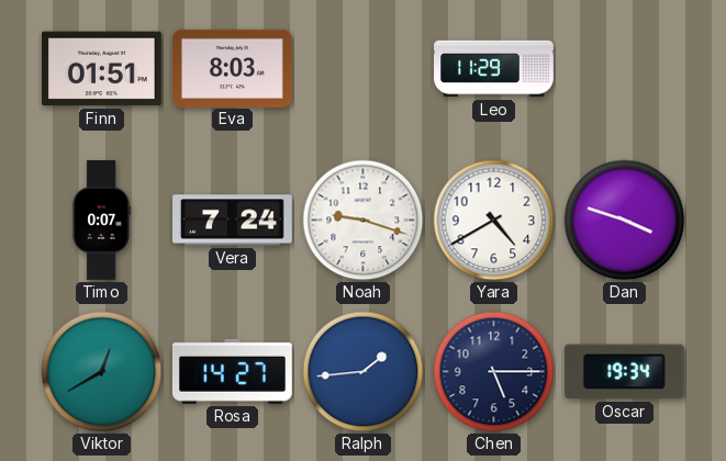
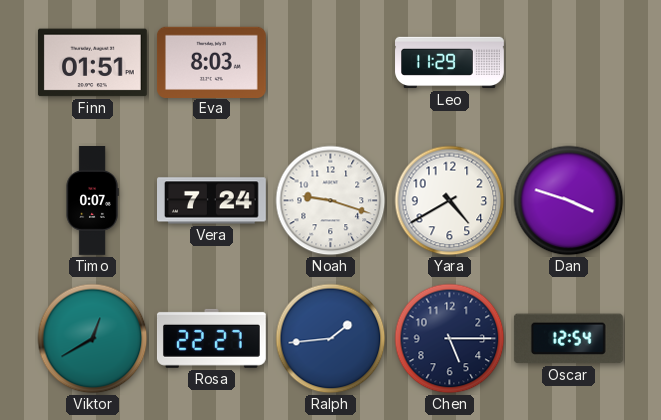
Rosa: 14:27 -> 22:27
Oscar: 19:34 -> 12:54
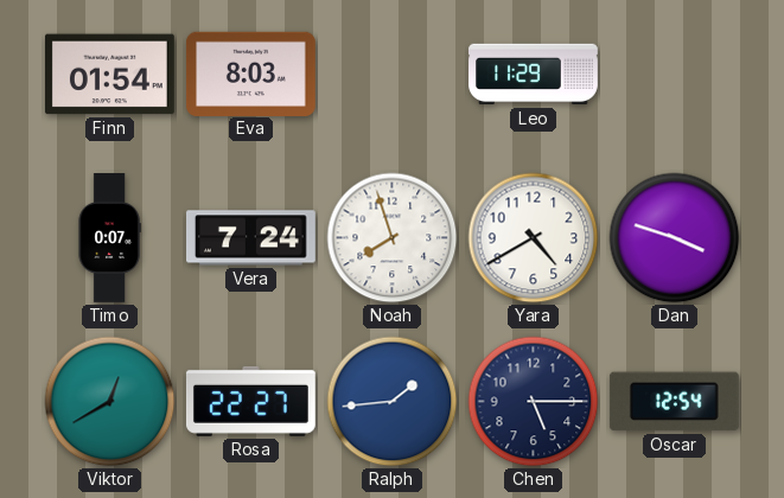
Finn: 01:51 -> 01:54
Noah: 9:18 -> 7:57
